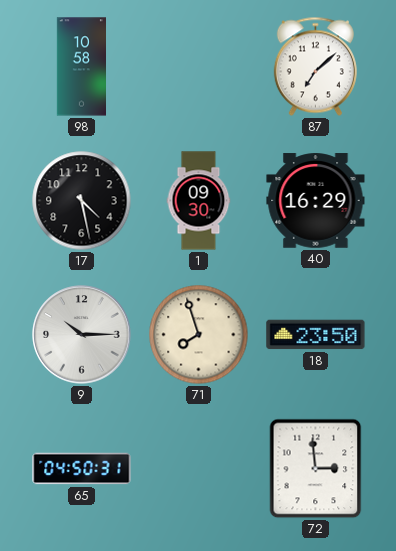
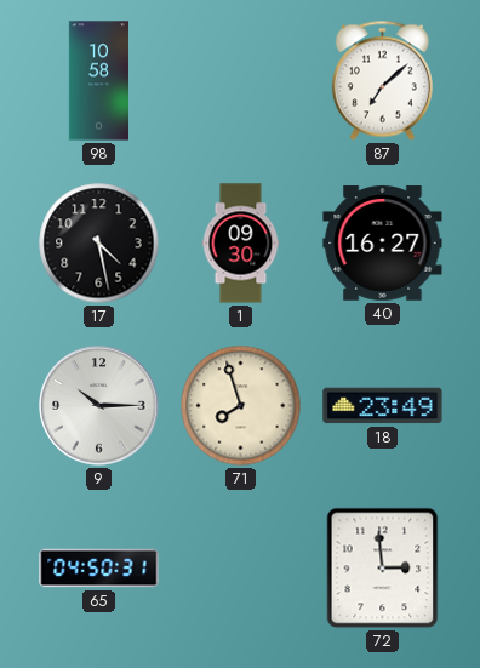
40: 16:29 -> 16:27
18: 23:50 -> 23:49
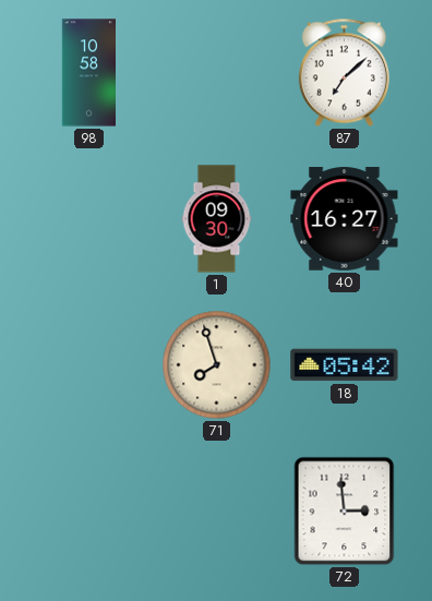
17: 4:28 -> none
9: 10:15 -> none
18: 23:49 -> 05:42
65: 04:50 -> none
